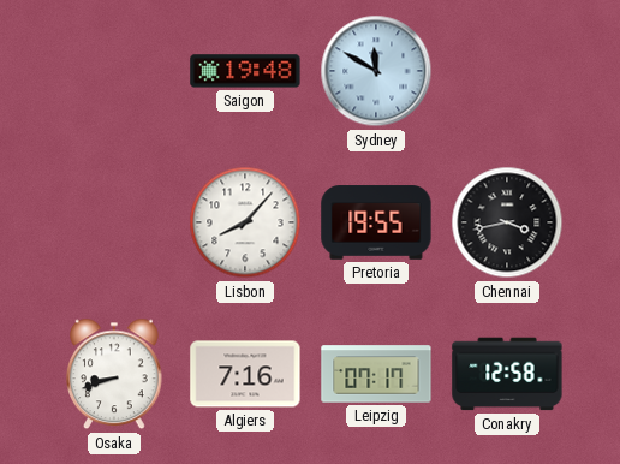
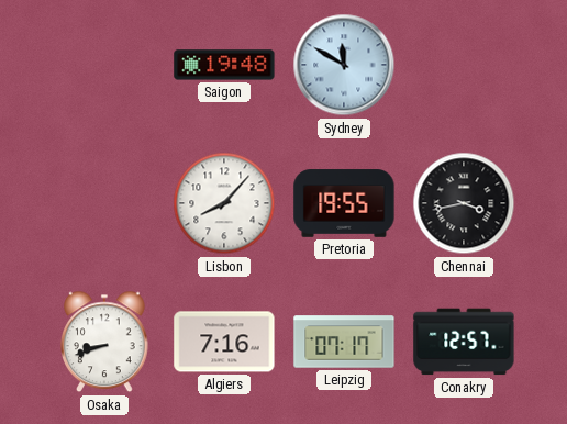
Conakry: 12:58 -> 12:57
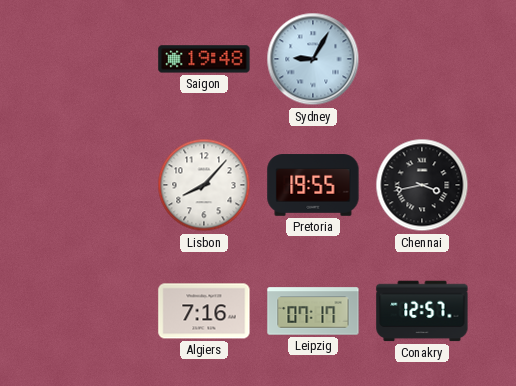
Sydney: 11:50 -> 9:05
Osaka: 8:42 -> none
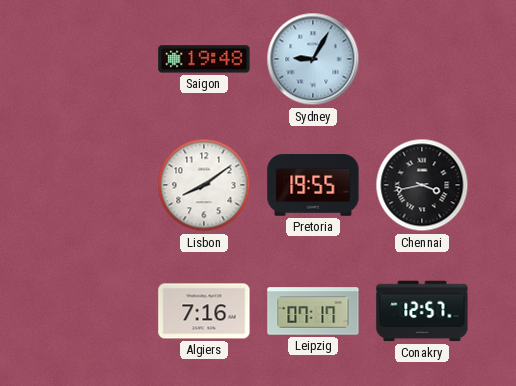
Lisbon: 8:07 -> 8:09
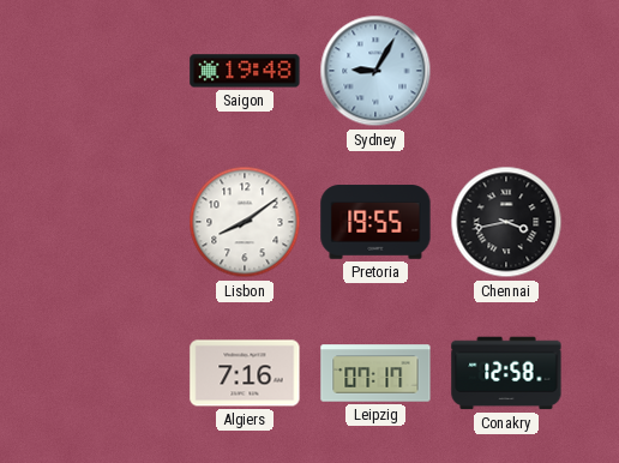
Conakry: 12:57 -> 12:58
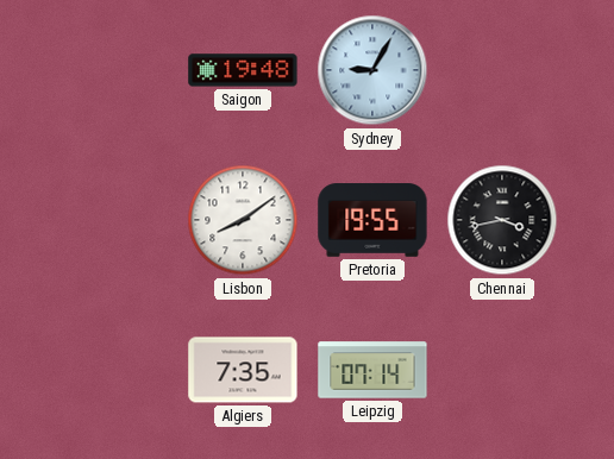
Algiers: 7:16 -> 7:35
Leipzig: 07:17 -> 07:14
Conakry: 12:58 -> none
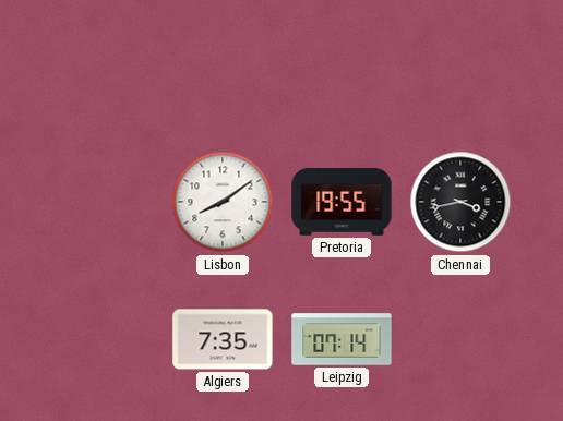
Saigon: 19:48 -> none
Sydney: 9:05 -> none
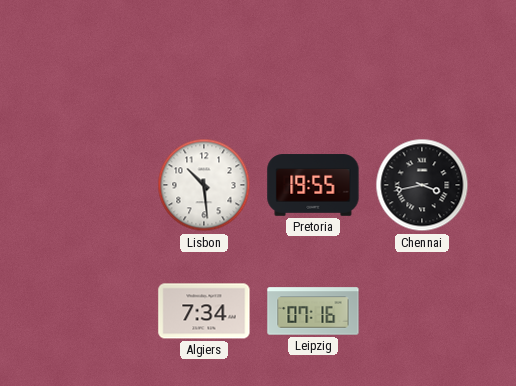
Lisbon: 8:09 -> 10:29
Algiers: 7:35 -> 7:34
Leipzig: 07:14 -> 07:16
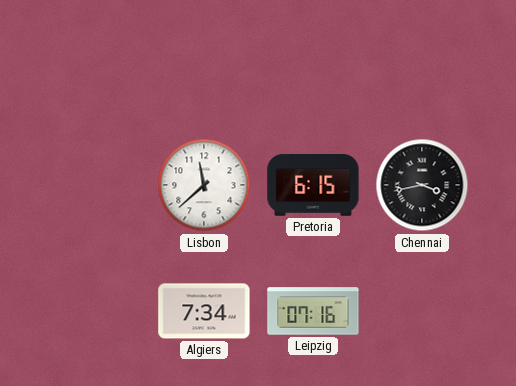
Lisbon: 10:29 -> 11:38
Pretoria: 19:55 -> 6:15
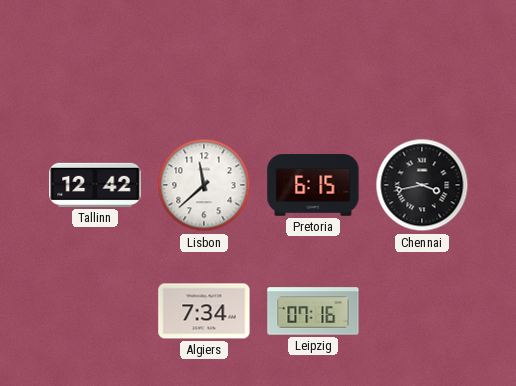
Tallinn: none -> 12:42
